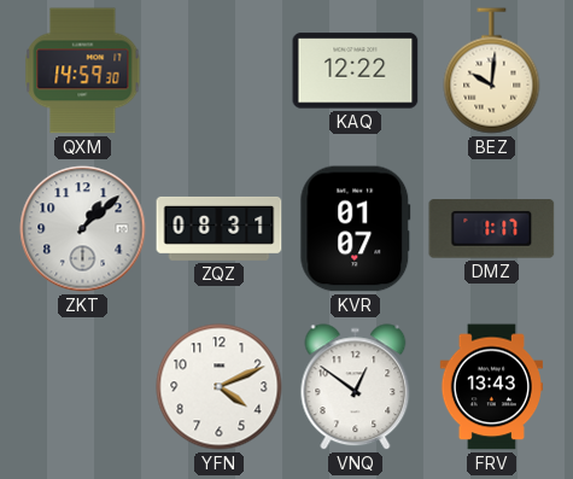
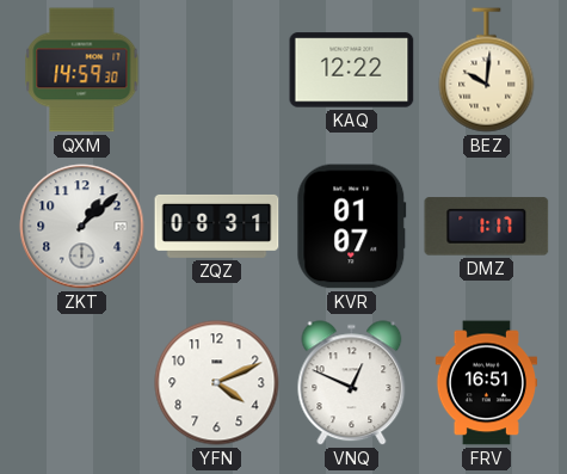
VNQ: 12:51 -> 12:49
FRV: 13:43 -> 16:51
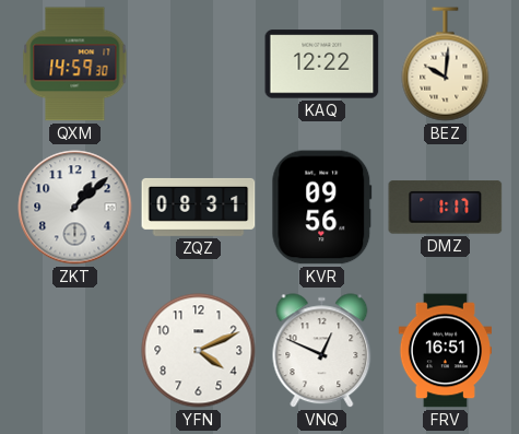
KVR: 01:07 -> 09:56
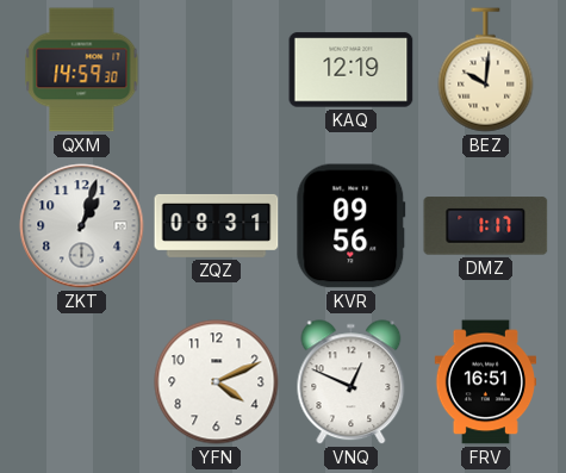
KAQ: 12:22 -> 12:19
ZKT: 1:08 -> 1:03
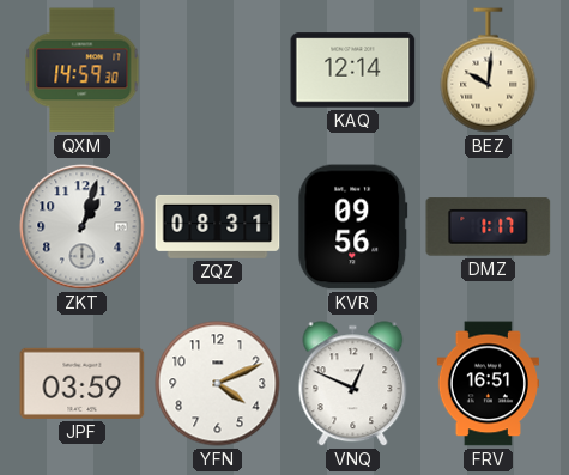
KAQ: 12:19 -> 12:14
JPF: none -> 03:59
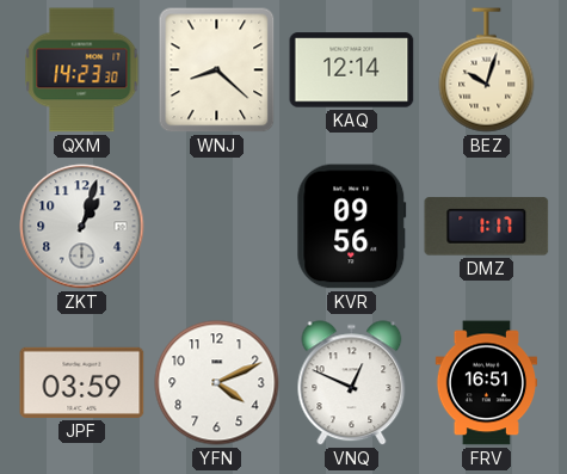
QXM: 14:59 -> 14:23
WNJ: none -> 8:22
BEZ: 10:01 -> 10:03
ZQZ: 08:31 -> none
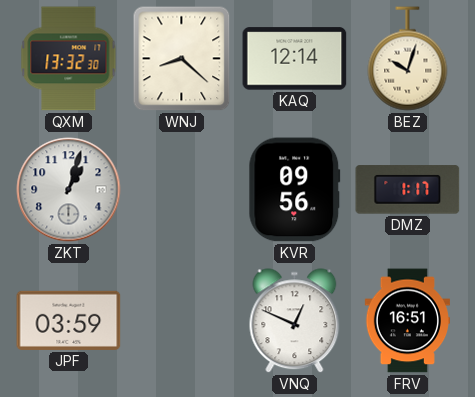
QXM: 14:23 -> 13:32
YFN: 4:11 -> none
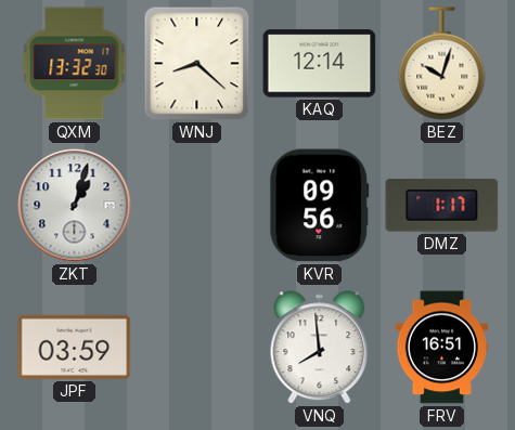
VNQ: 12:49 -> 7:59
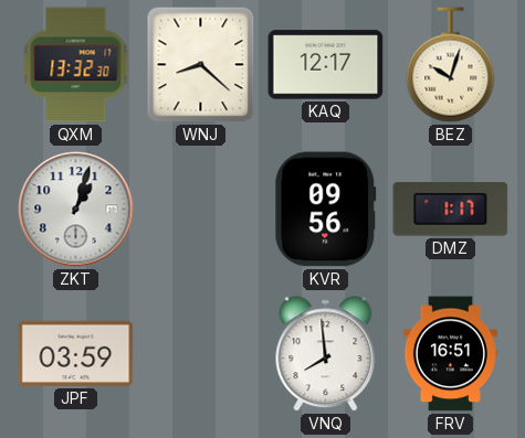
KAQ: 12:14 -> 12:17
